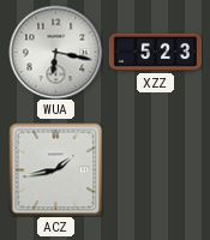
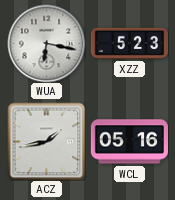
WCL: none -> 05:16
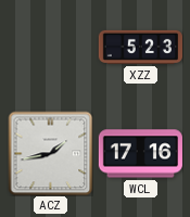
WUA: 6:17 -> none
WCL: 05:16 -> 17:16
